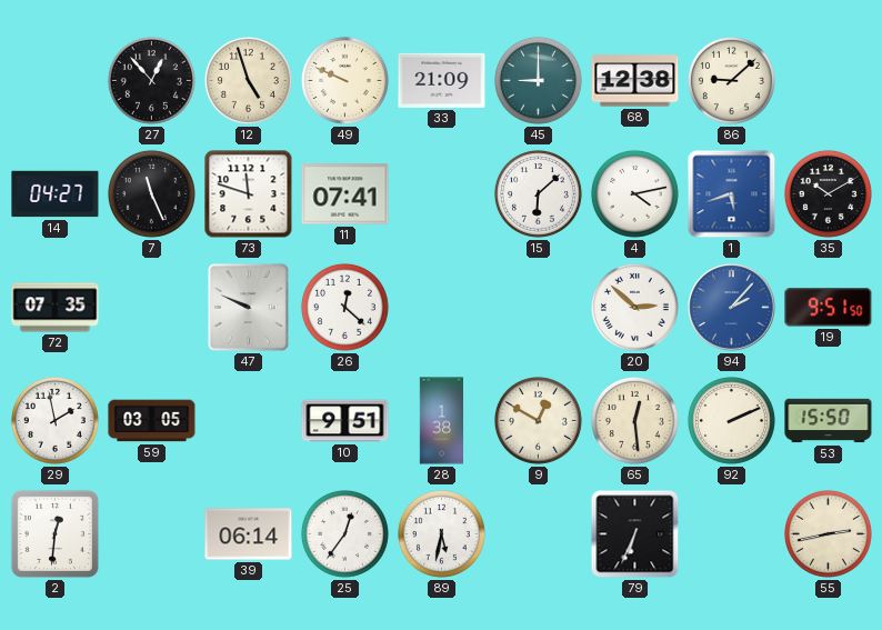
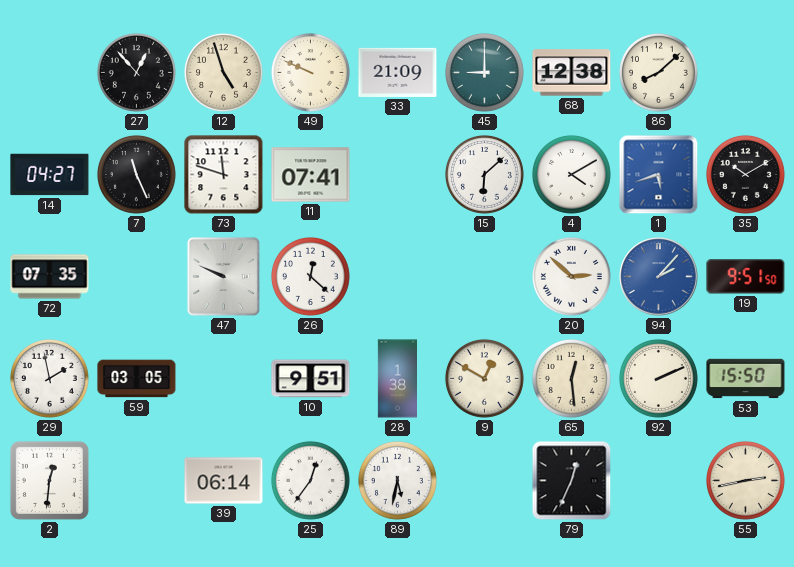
86: 9:08 -> 8:08
4: 4:13 -> 4:10
79: 6:34 -> 12:34
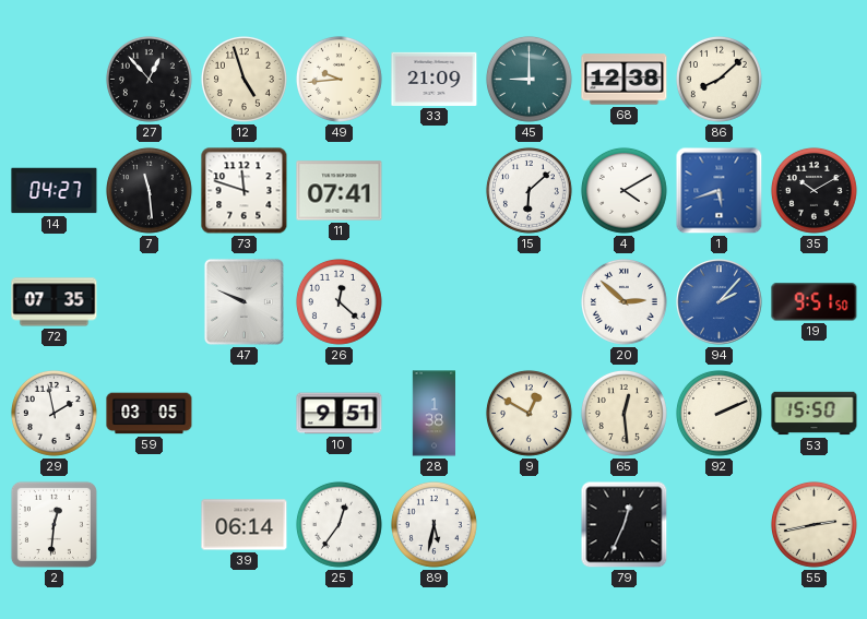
49: 9:49 -> 9:44
7: 11:26 -> 11:29
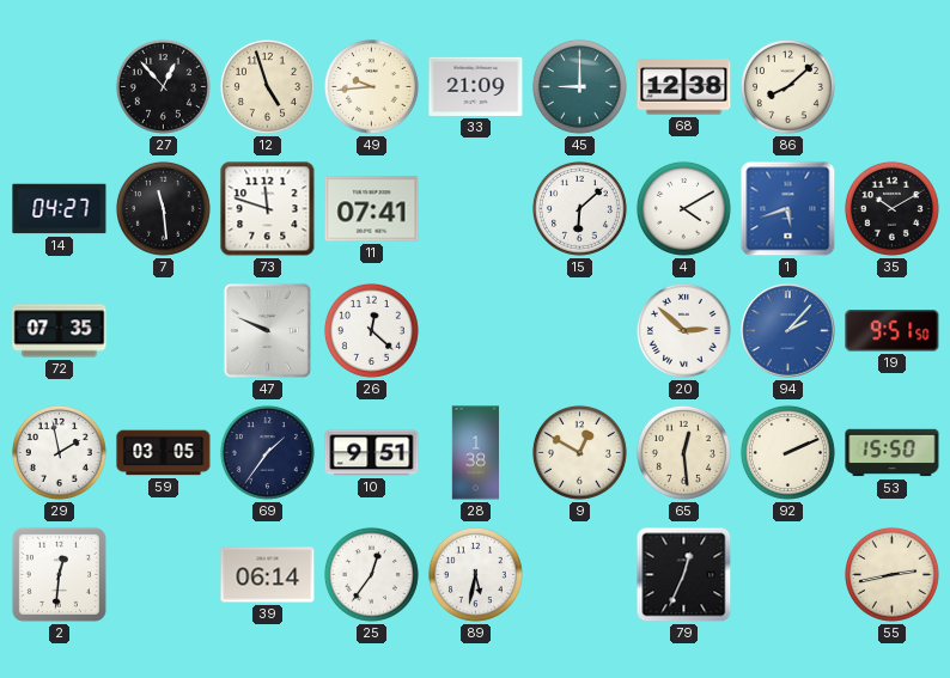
69: none -> 1:36
